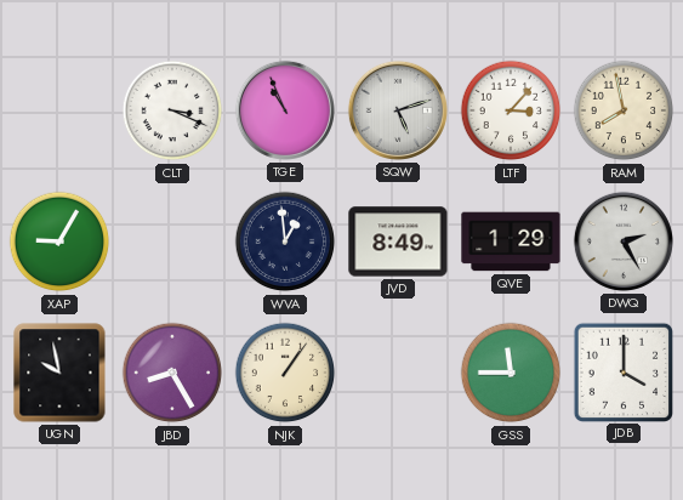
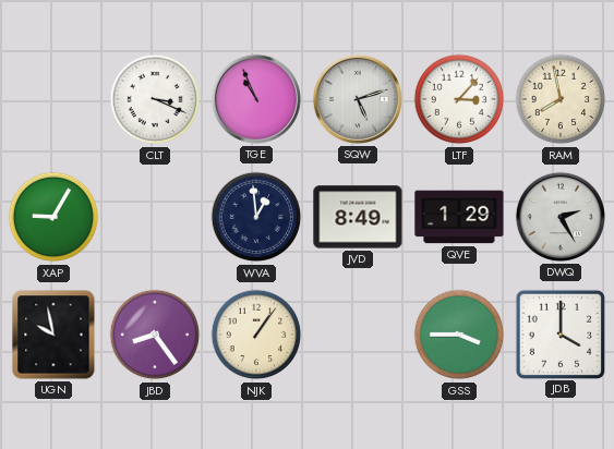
JBD: 8:25 -> 8:24
GSS: 11:45 -> 3:45
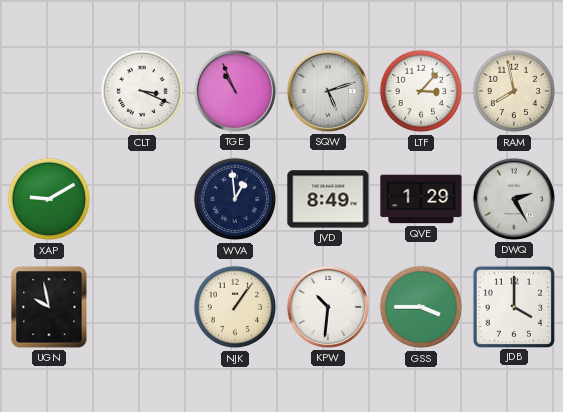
XAP: 9:05 -> 9:10
JBD: 8:24 -> none
KPW: none -> 10:31
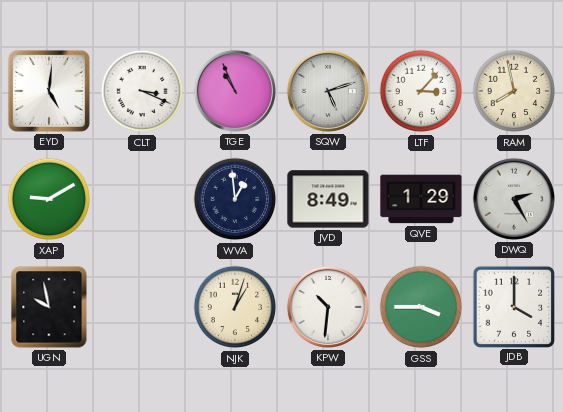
EYD: none -> 5:01
NJK: 1:06 -> 1:03
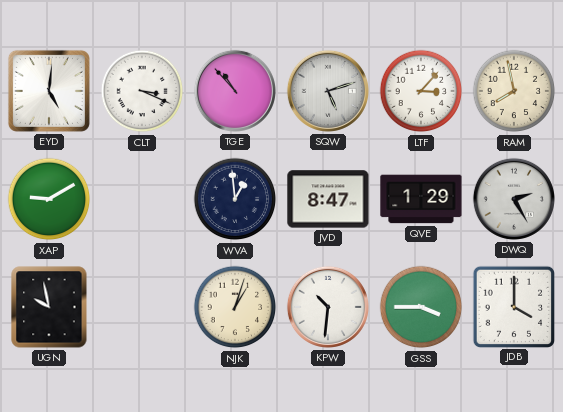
TGE: 10:56 -> 10:53
JVD: 8:49 -> 8:47
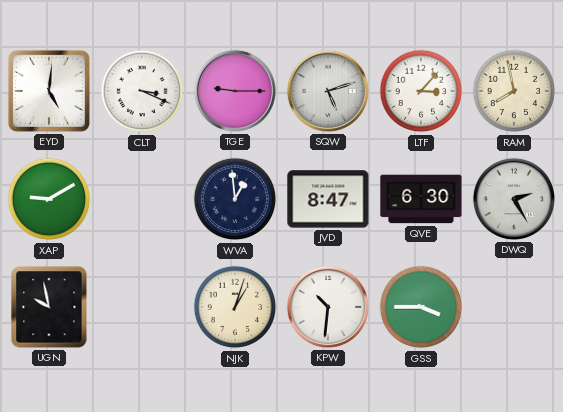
TGE: 10:53 -> 9:15
QVE: 1:29 -> 6:30
JDB: 4:00 -> none
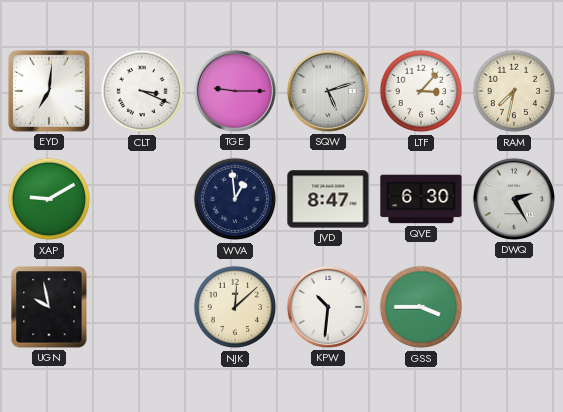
EYD: 5:01 -> 7:01
RAM: 7:58 -> 7:32
NJK: 1:03 -> 12:08
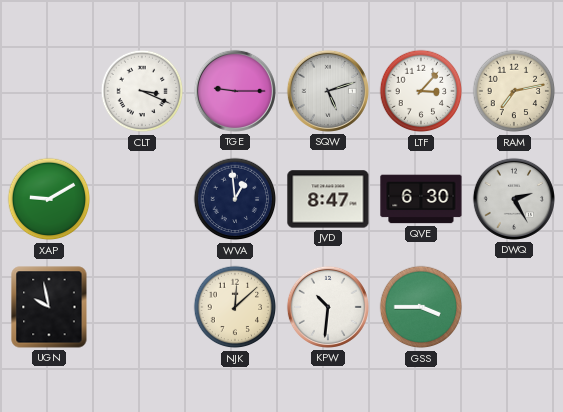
EYD: 7:01 -> none
RAM: 7:32 -> 7:13
